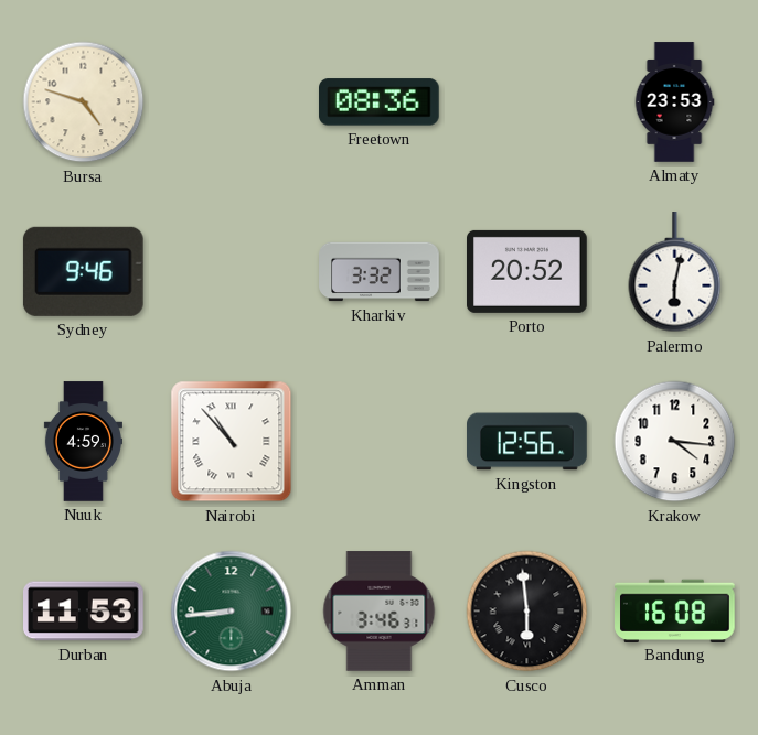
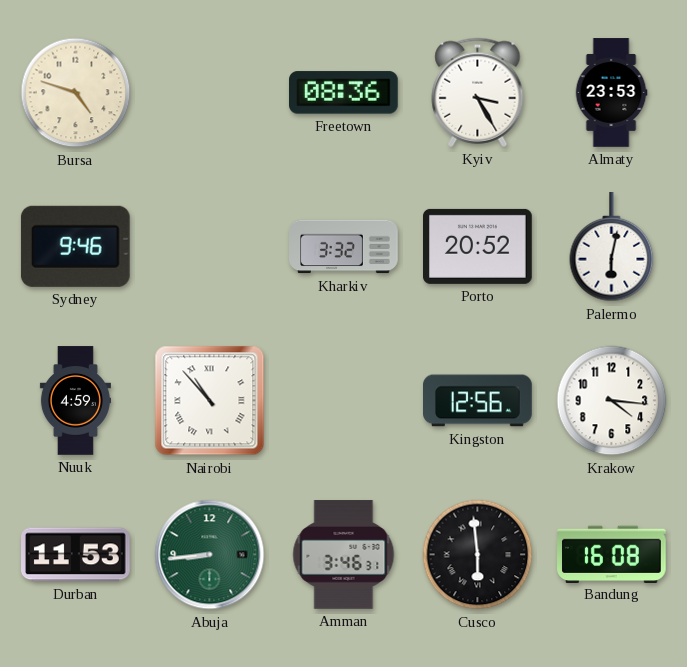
Kyiv: none -> 3:25
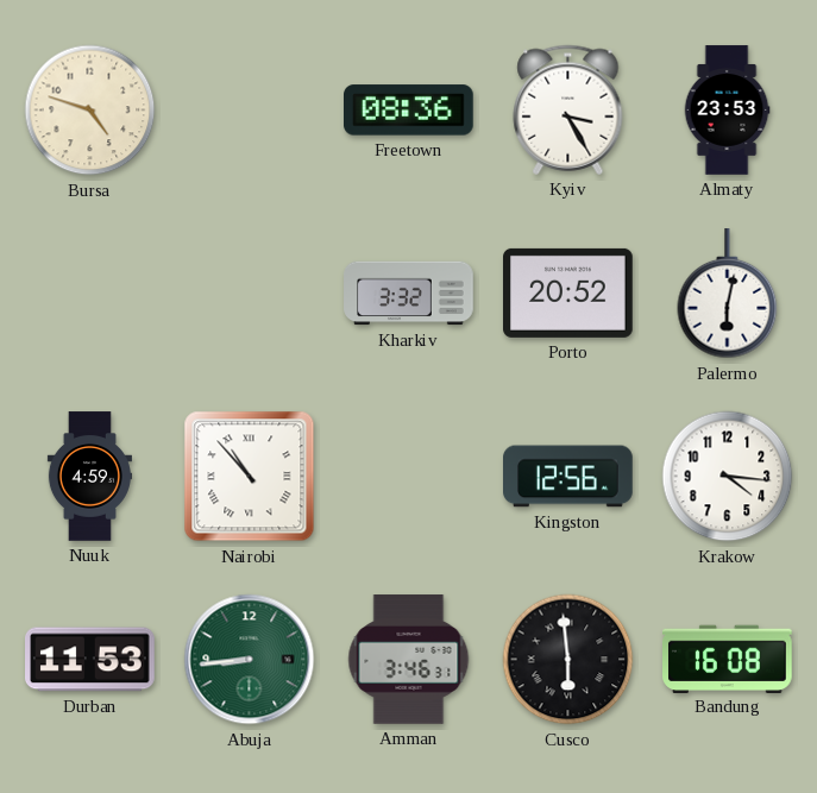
Sydney: 9:46 -> none
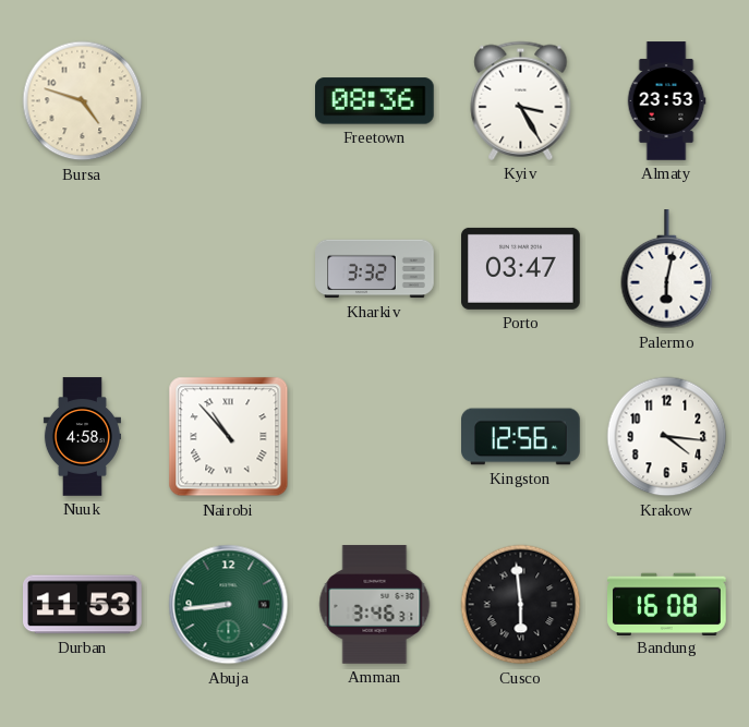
Porto: 20:52 -> 03:47
Nuuk: 4:59 -> 4:58
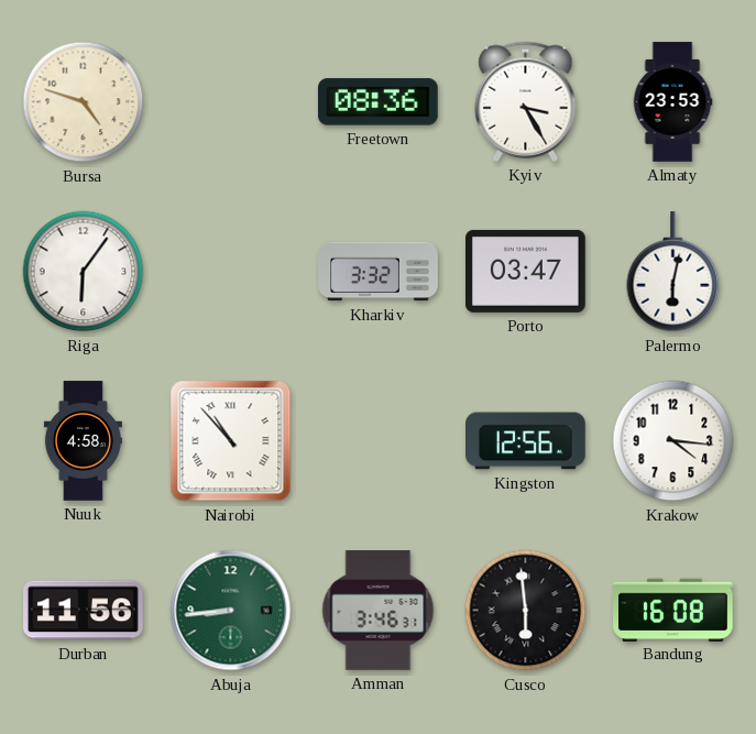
Riga: none -> 6:06
Durban: 11:53 -> 11:56
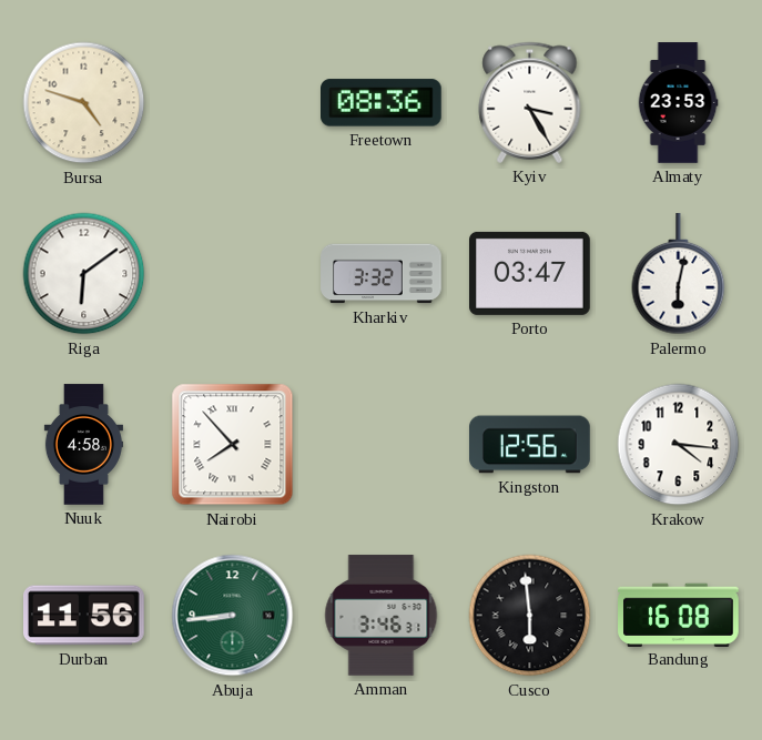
Riga: 6:06 -> 6:09
Nairobi: 10:53 -> 7:53
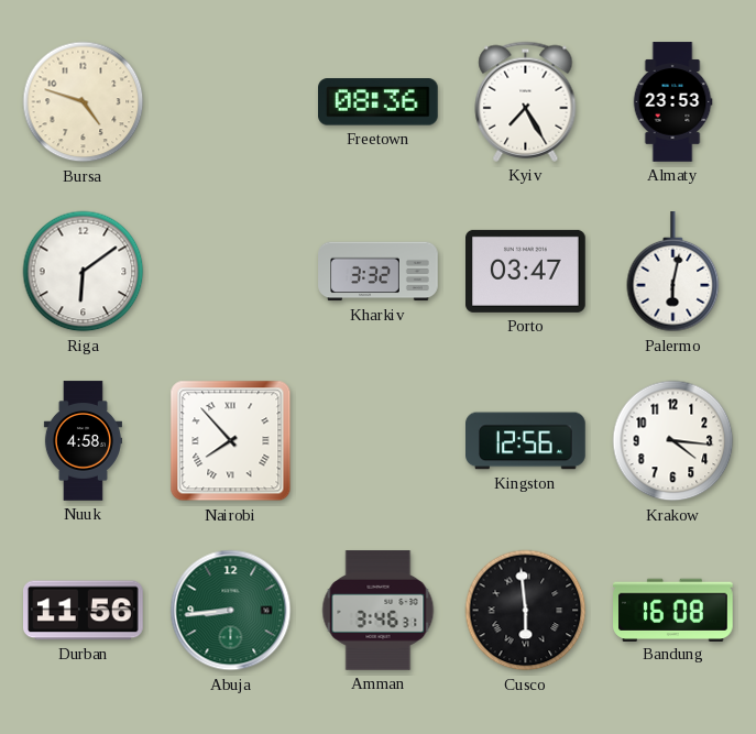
Kyiv: 3:25 -> 7:25
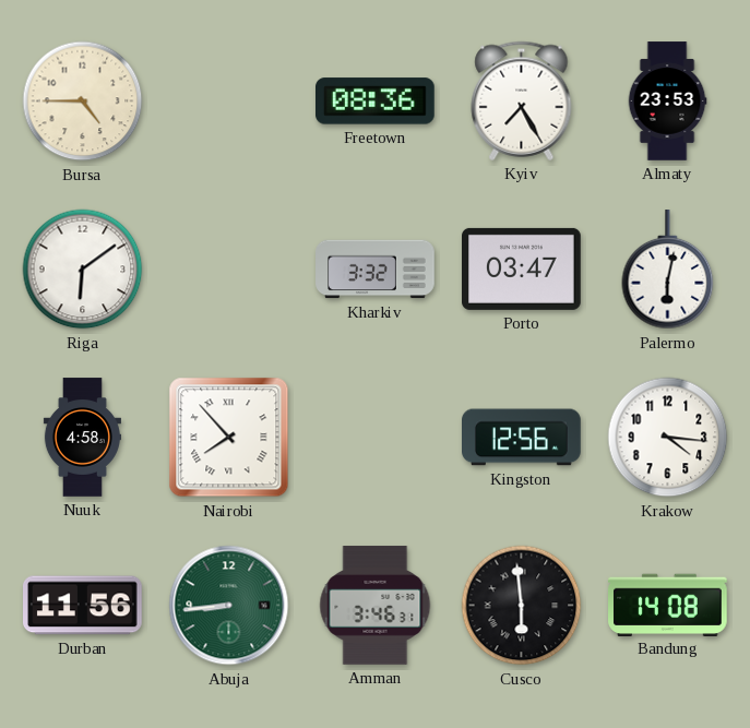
Bursa: 4:48 -> 4:45
Bandung: 16:08 -> 14:08
